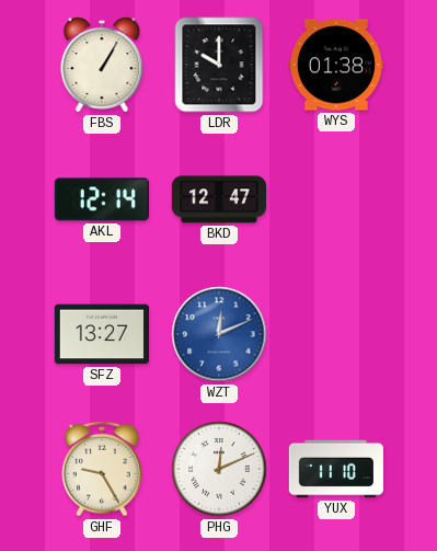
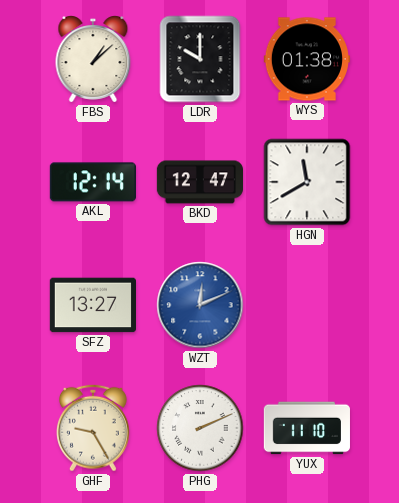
FBS: 1:05 -> 1:08
HGN: none -> 11:40
PHG: 12:11 -> 2:11
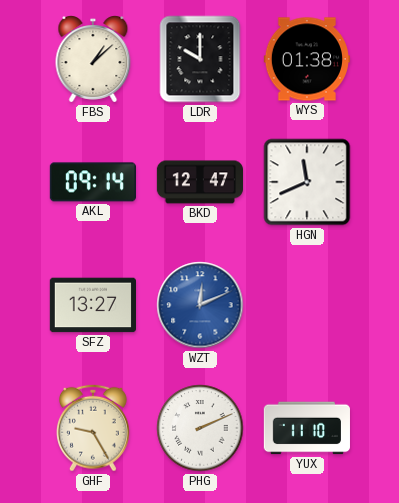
AKL: 12:14 -> 09:14
HGN: 11:40 -> 11:41
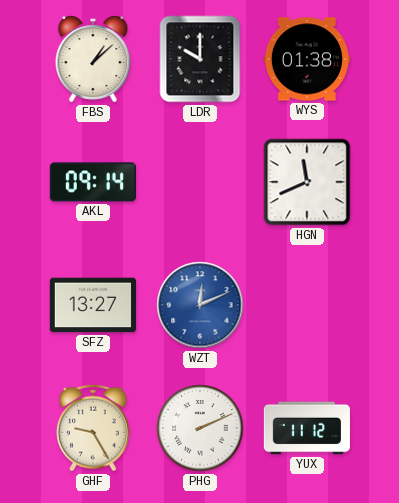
BKD: 12:47 -> none
YUX: 11:10 -> 11:12
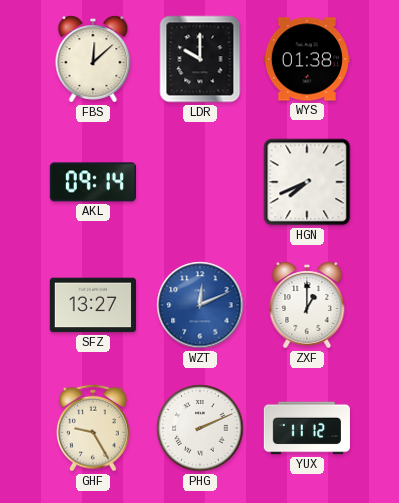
FBS: 1:08 -> 12:08
HGN: 11:41 -> 7:41
ZXF: none -> 1:00
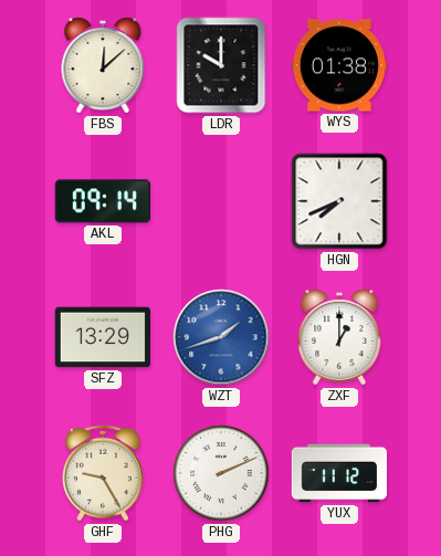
SFZ: 13:27 -> 13:29
WZT: 12:11 -> 1:42
